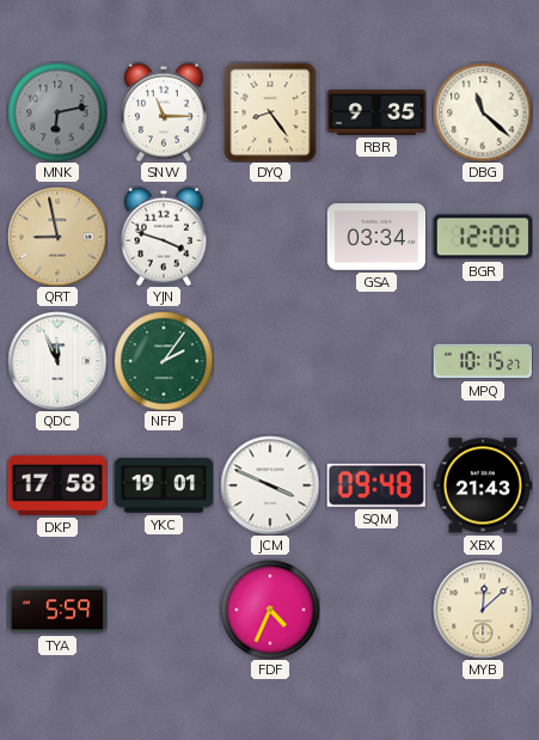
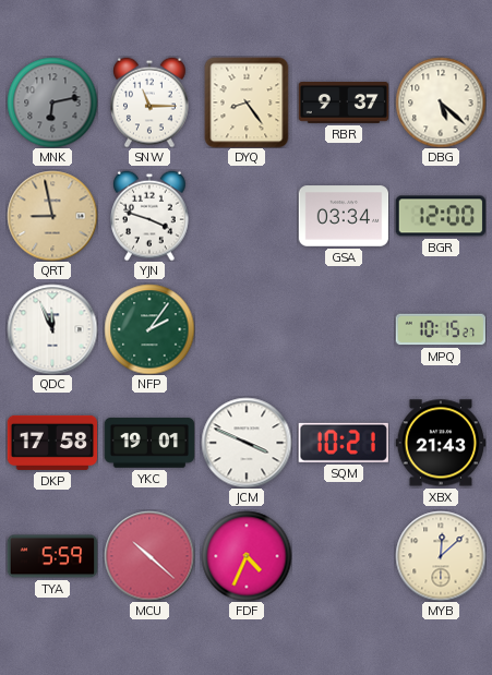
RBR: 9:35 -> 9:37
DBG: 11:22 -> 5:22
SQM: 09:48 -> 10:21
MCU: none -> 10:22
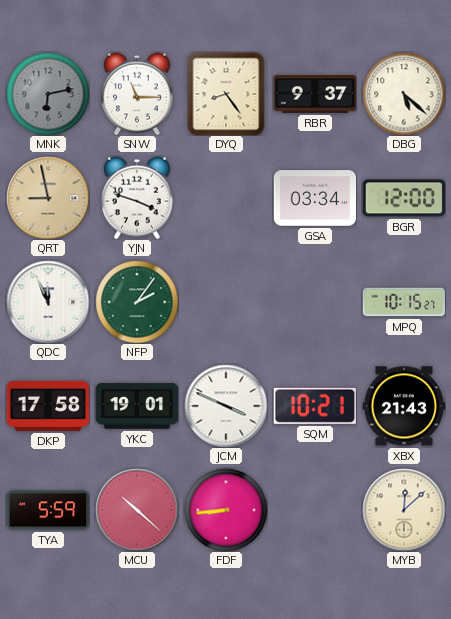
FDF: 4:34 -> 8:44
